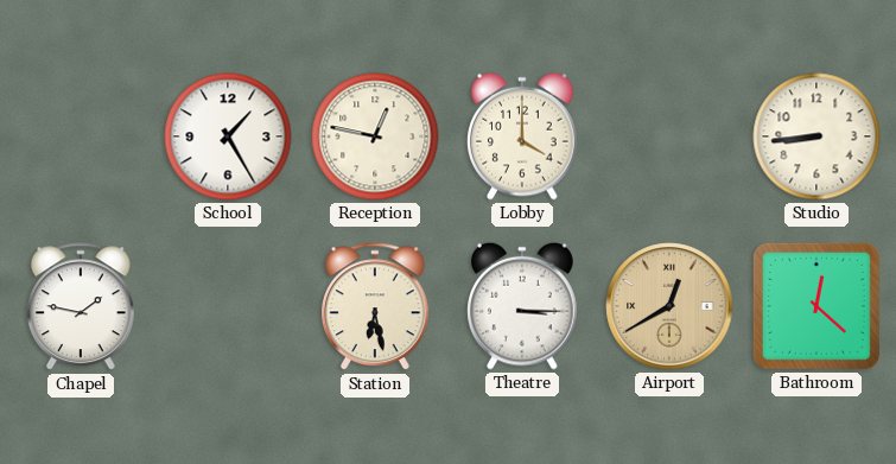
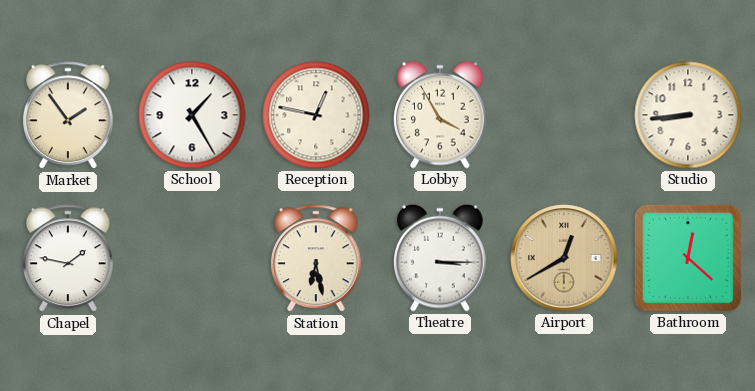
Market: none -> 1:54
Lobby: 4:00 -> 3:55
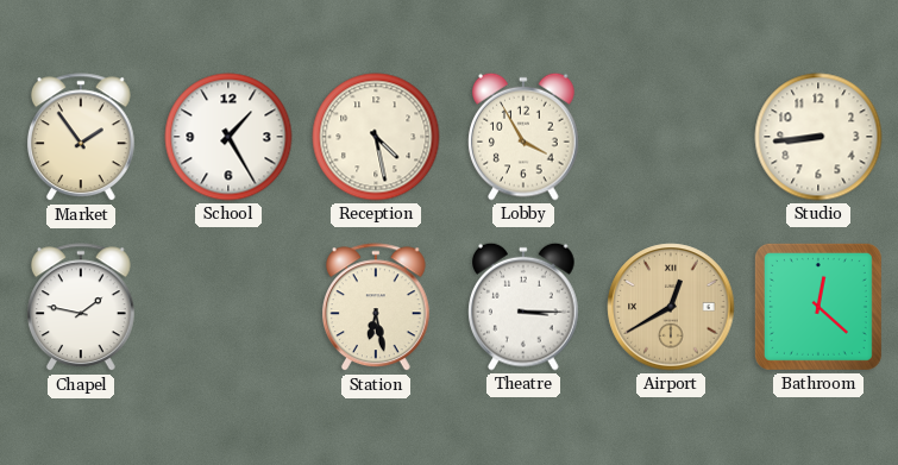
Reception: 12:47 -> 4:28
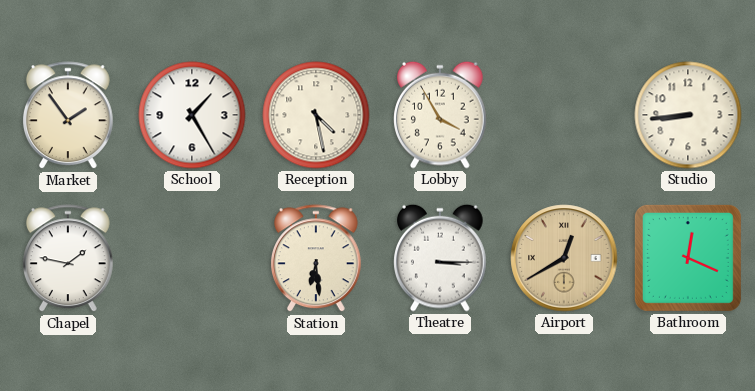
Station: 6:28 -> 6:29
Bathroom: 12:22 -> 12:19
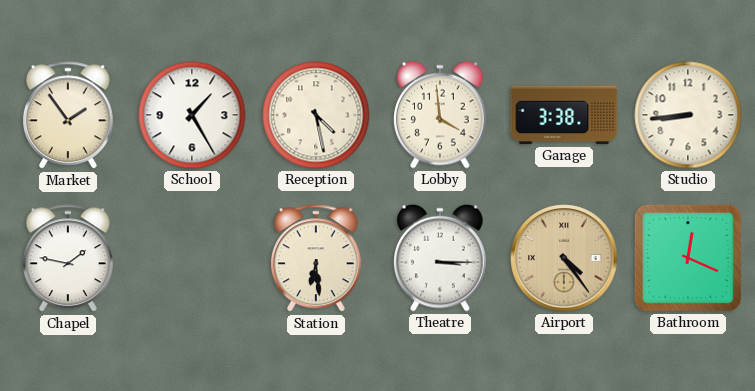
Lobby: 3:55 -> 3:59
Garage: none -> 3:38
Airport: 12:40 -> 4:24
